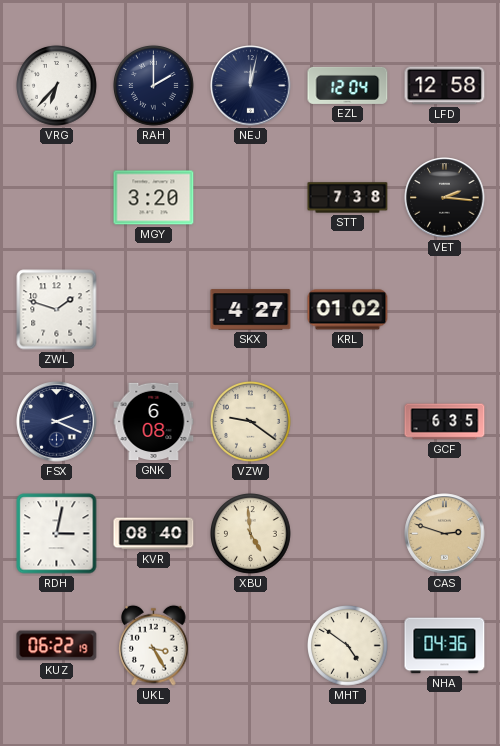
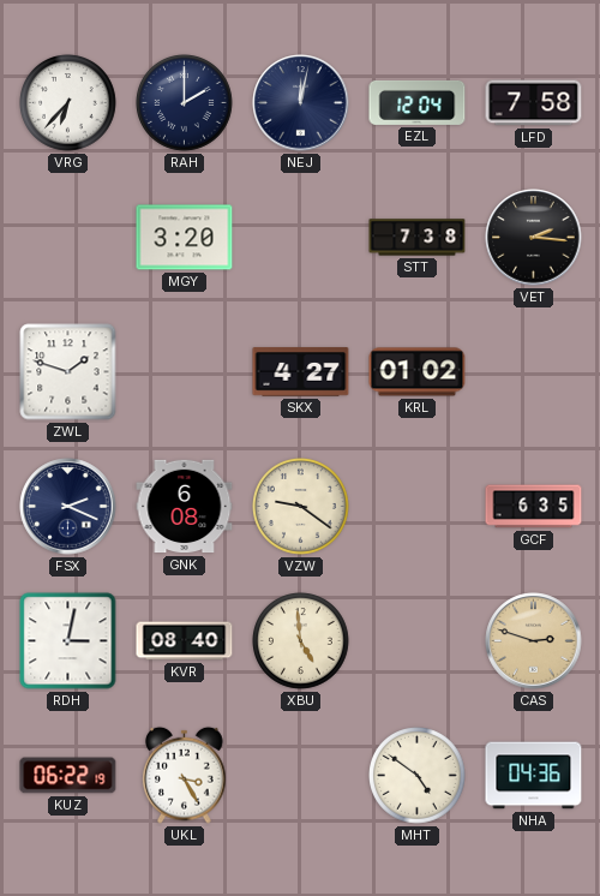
LFD: 12:58 -> 7:58
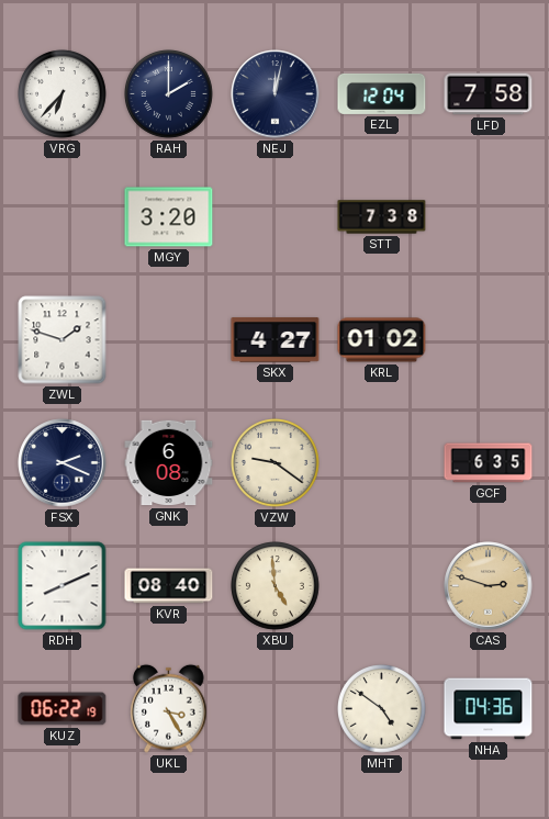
VET: 2:16 -> none
RDH: 3:02 -> 8:11
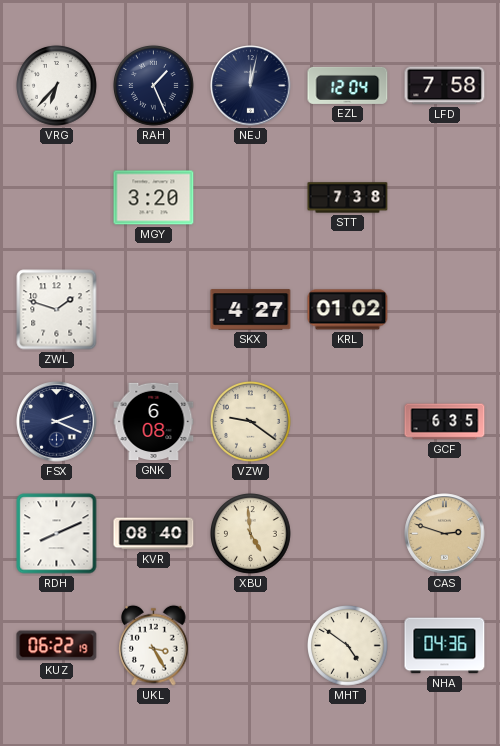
RAH: 2:00 -> 1:26
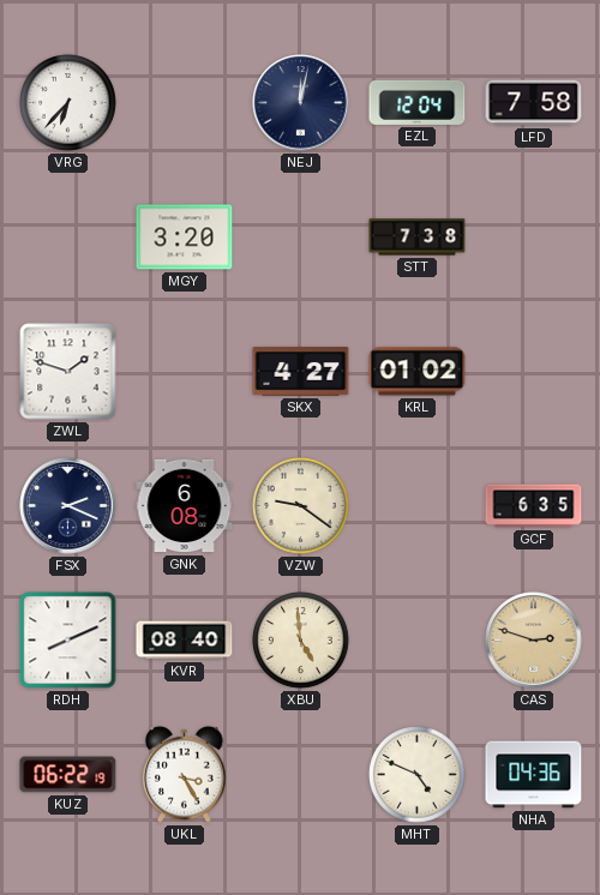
RAH: 1:26 -> none
MHT: 4:51 -> 4:49
